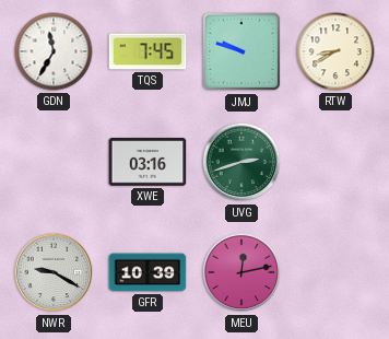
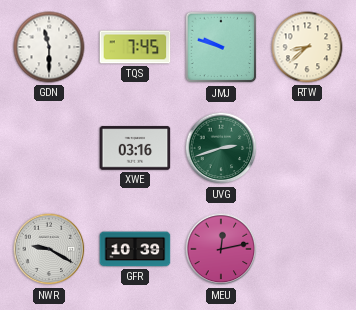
GDN: 11:35 -> 11:30
RTW: 8:40 -> 8:38
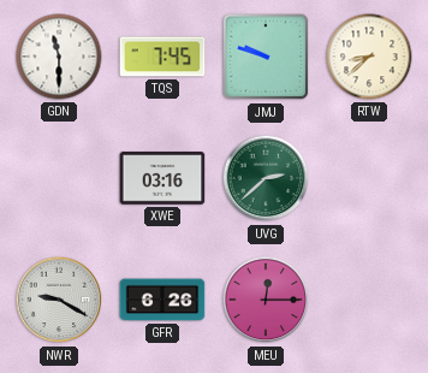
UVG: 2:42 -> 2:38
GFR: 10:39 -> 6:26
MEU: 12:13 -> 12:15
